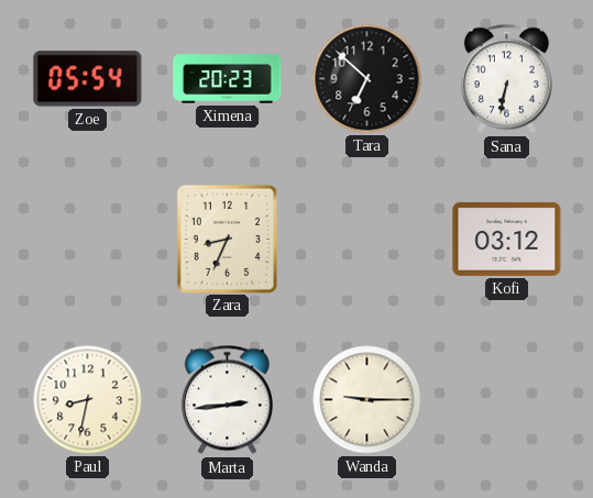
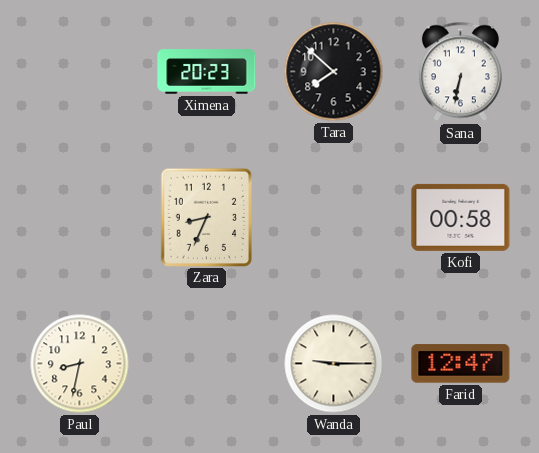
Zoe: 05:54 -> none
Tara: 6:52 -> 7:52
Kofi: 03:12 -> 00:58
Marta: 2:44 -> none
Farid: none -> 12:47
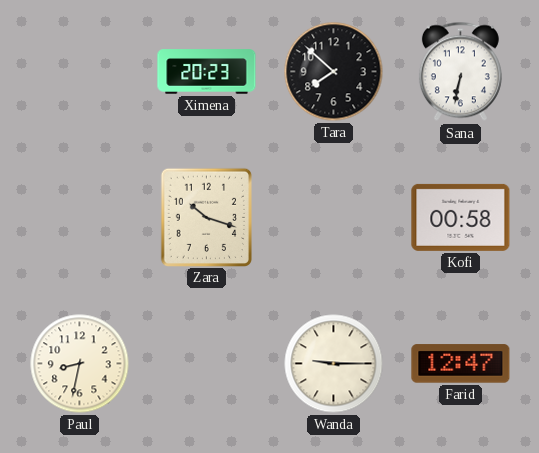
Zara: 8:34 -> 10:18
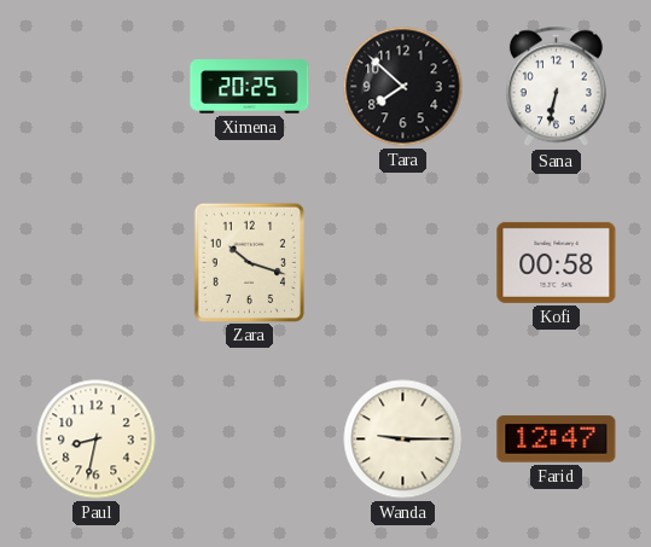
Ximena: 20:23 -> 20:25
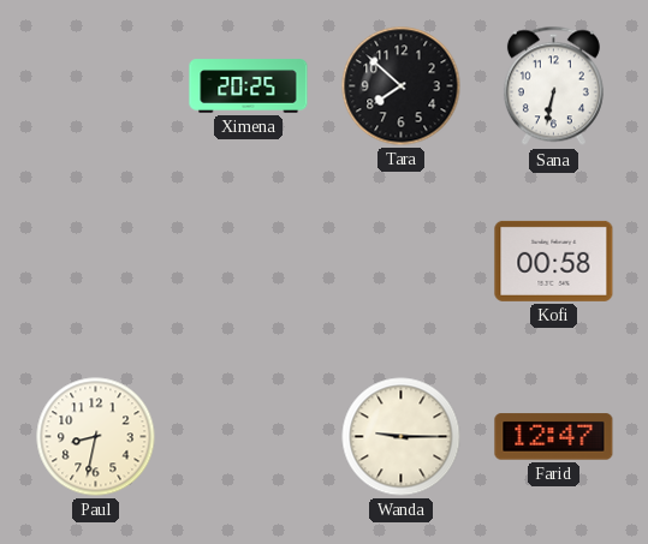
Zara: 10:18 -> none
